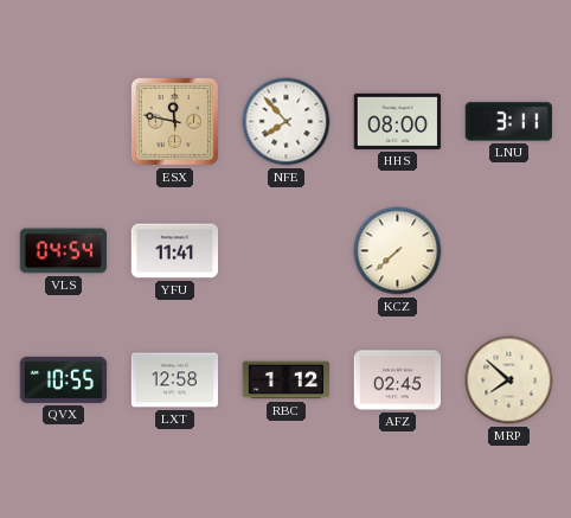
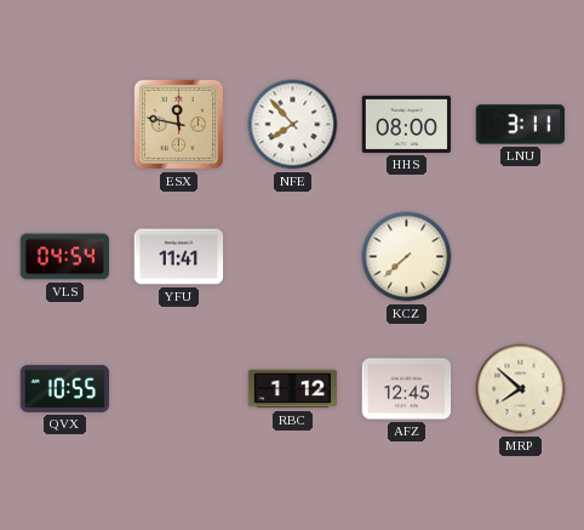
LXT: 12:58 -> none
AFZ: 02:45 -> 12:45
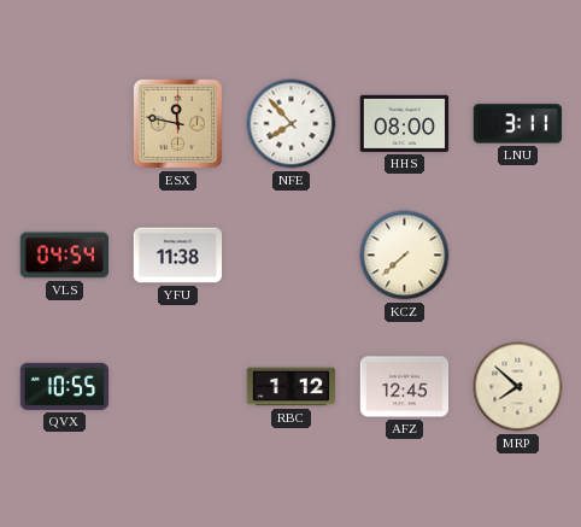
YFU: 11:41 -> 11:38
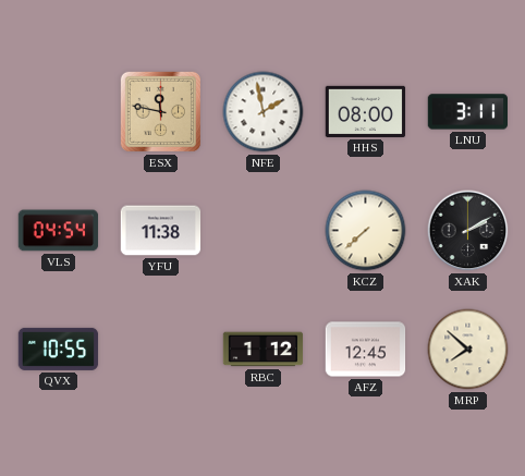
NFE: 7:53 -> 1:58
XAK: none -> 2:10
